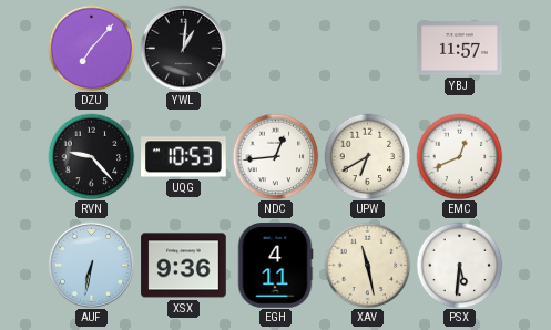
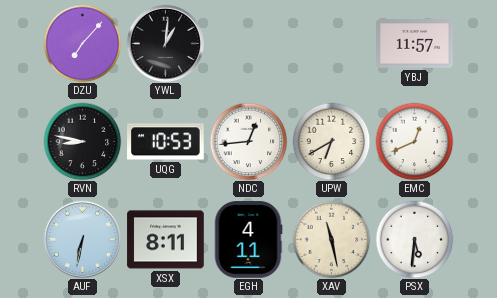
RVN: 9:23 -> 8:47
XSX: 9:36 -> 8:11
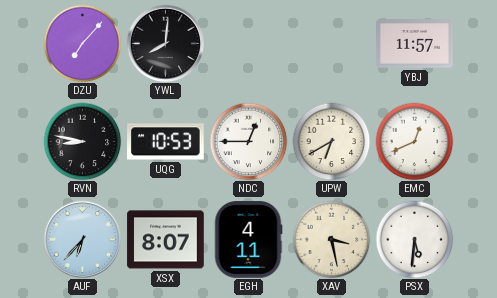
YWL: 1:01 -> 8:01
NDC: 12:44 -> 12:45
AUF: 6:32 -> 6:37
XSX: 8:11 -> 8:07
XAV: 11:28 -> 3:28
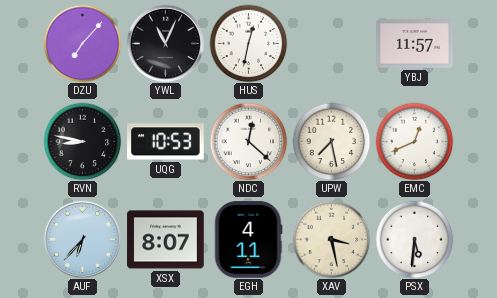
YWL: 8:01 -> 11:04
HUS: none -> 12:32
NDC: 12:45 -> 12:22
UPW: 6:40 -> 7:28
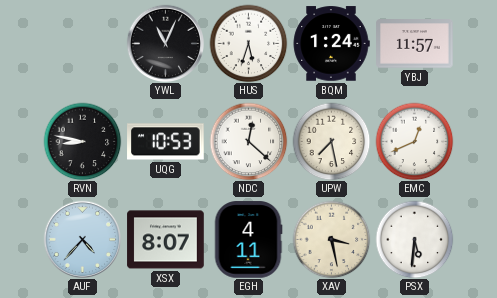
DZU: 7:07 -> none
HUS: 12:32 -> 5:33
BQM: none -> 1:24
AUF: 6:37 -> 4:37
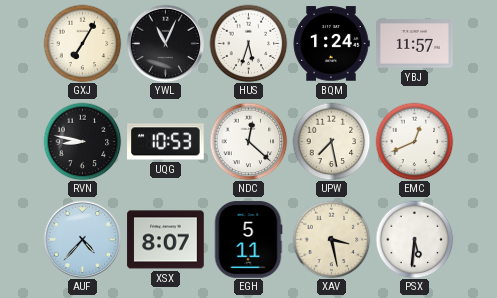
GXJ: none -> 7:05
EGH: 4:11 -> 5:11
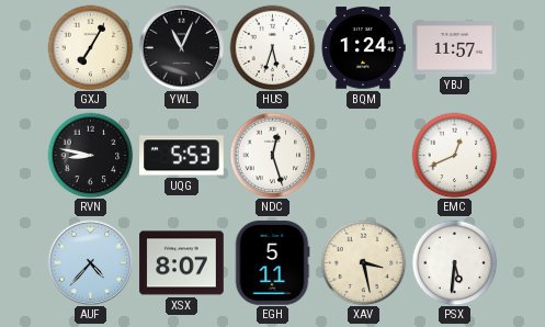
UQG: 10:53 -> 5:53
NDC: 12:22 -> 12:27
UPW: 7:28 -> none
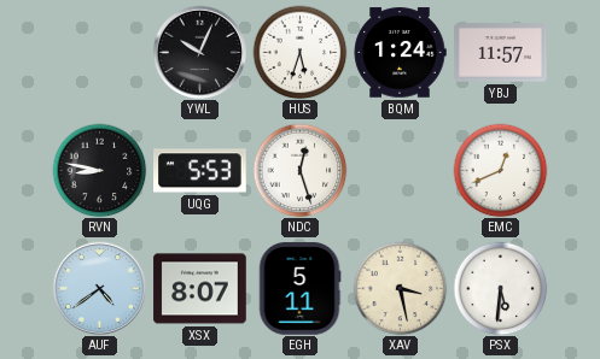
GXJ: 7:05 -> none
YWL: 11:04 -> 10:04
AUF: 4:37 -> 4:39
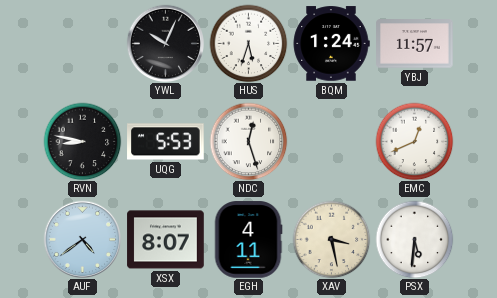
EGH: 5:11 -> 4:11
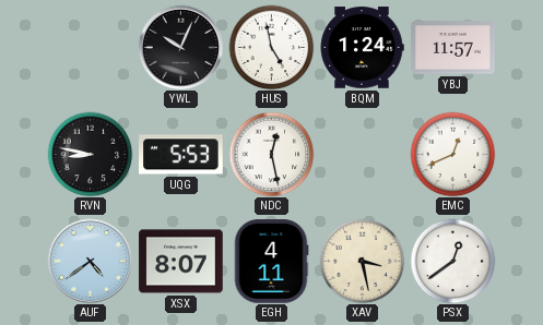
HUS: 5:33 -> 4:58
NDC: 12:27 -> 12:28
PSX: 5:31 -> 12:39
